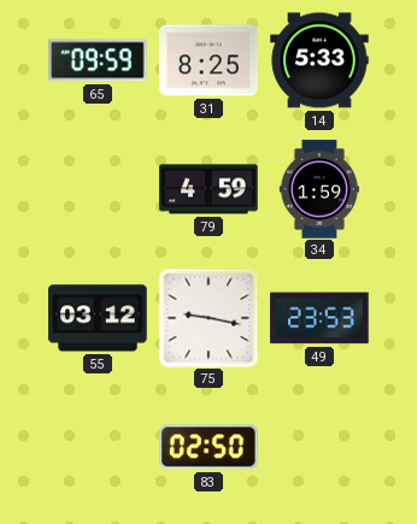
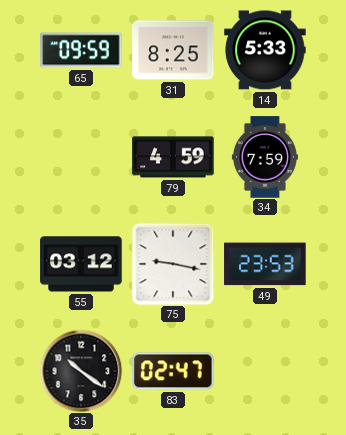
34: 1:59 -> 7:59
35: none -> 10:21
83: 02:50 -> 02:47
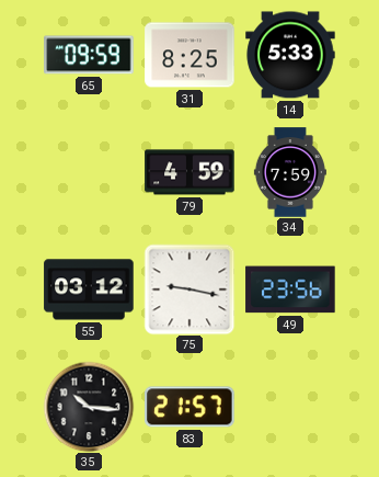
49: 23:53 -> 23:56
35: 10:21 -> 10:16
83: 02:47 -> 21:57
